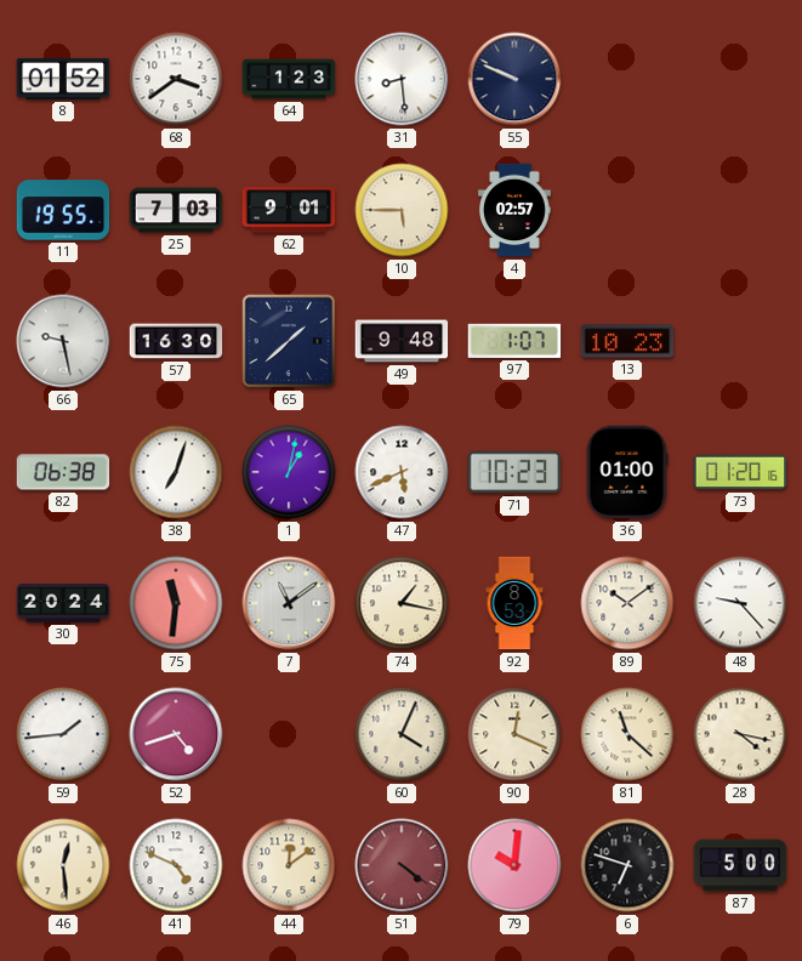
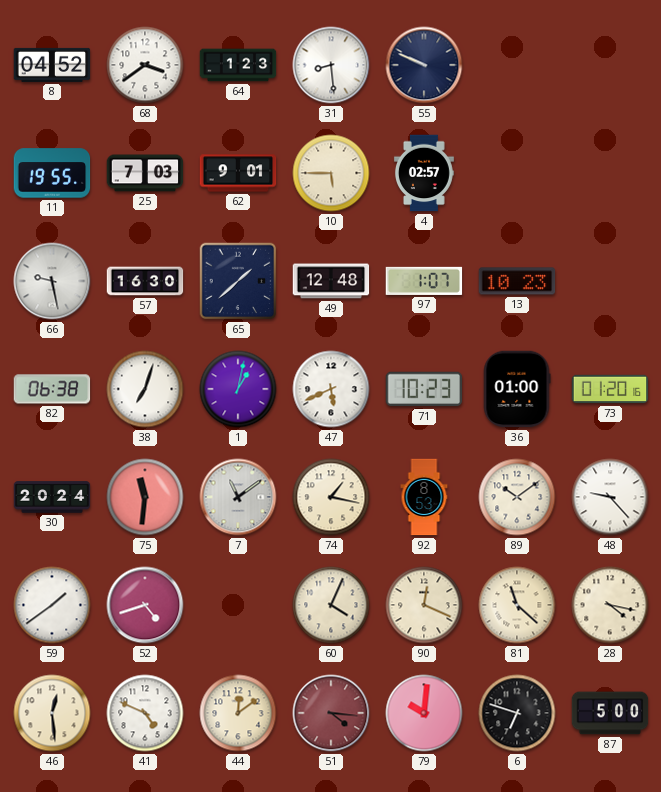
8: 01:52 -> 04:52
49: 9:48 -> 12:48
59: 1:44 -> 1:39
51: 4:21 -> 4:16
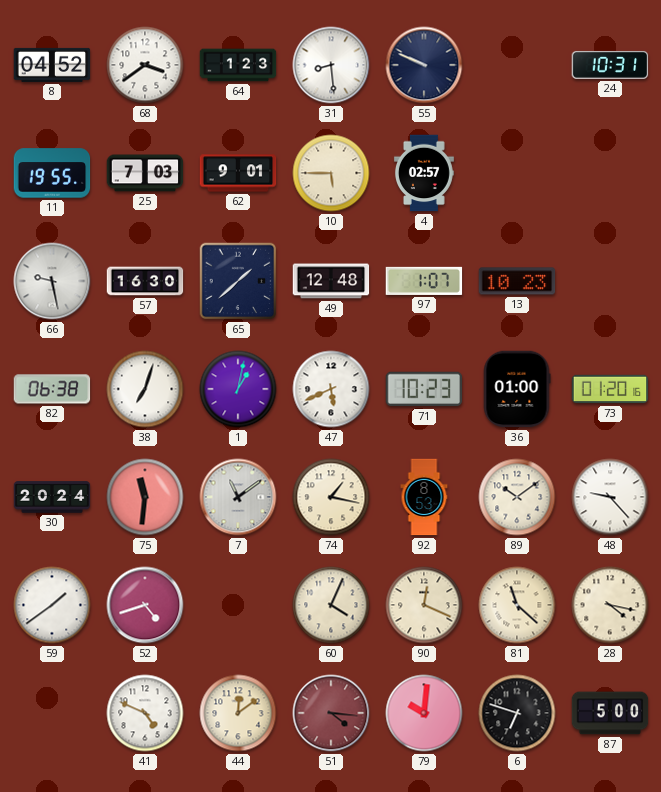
24: none -> 10:31
46: 12:29 -> none
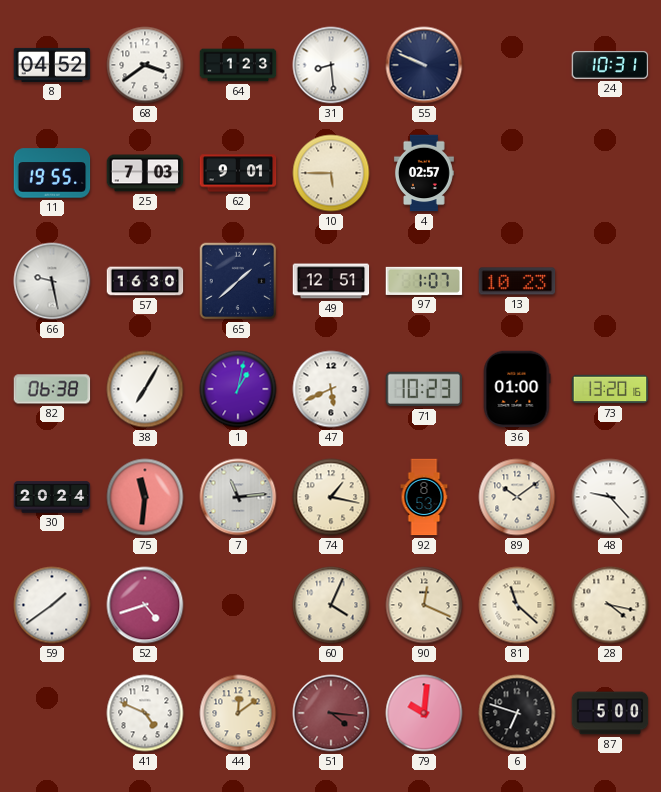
49: 12:48 -> 12:51
38: 7:03 -> 7:05
73: 01:20 -> 13:20
7: 11:09 -> 11:14
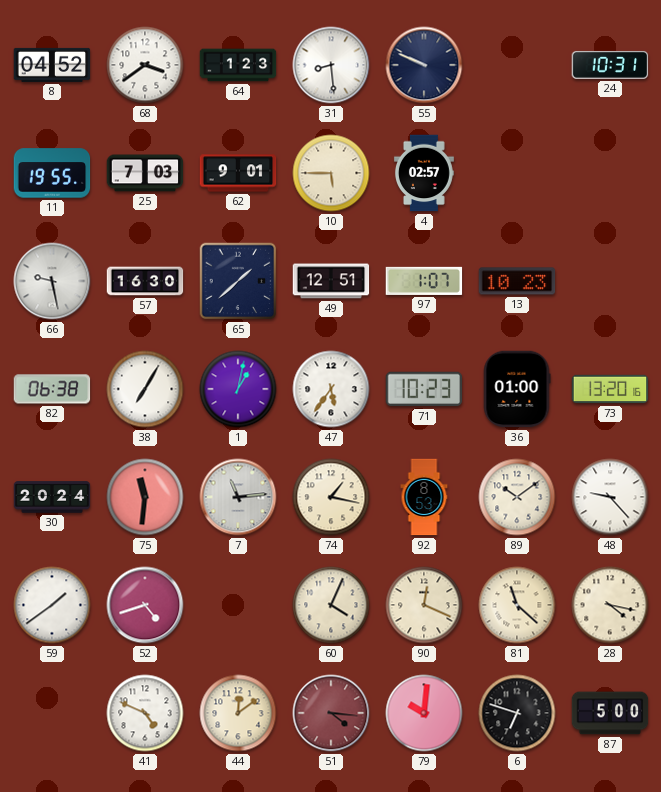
47: 5:41 -> 5:36
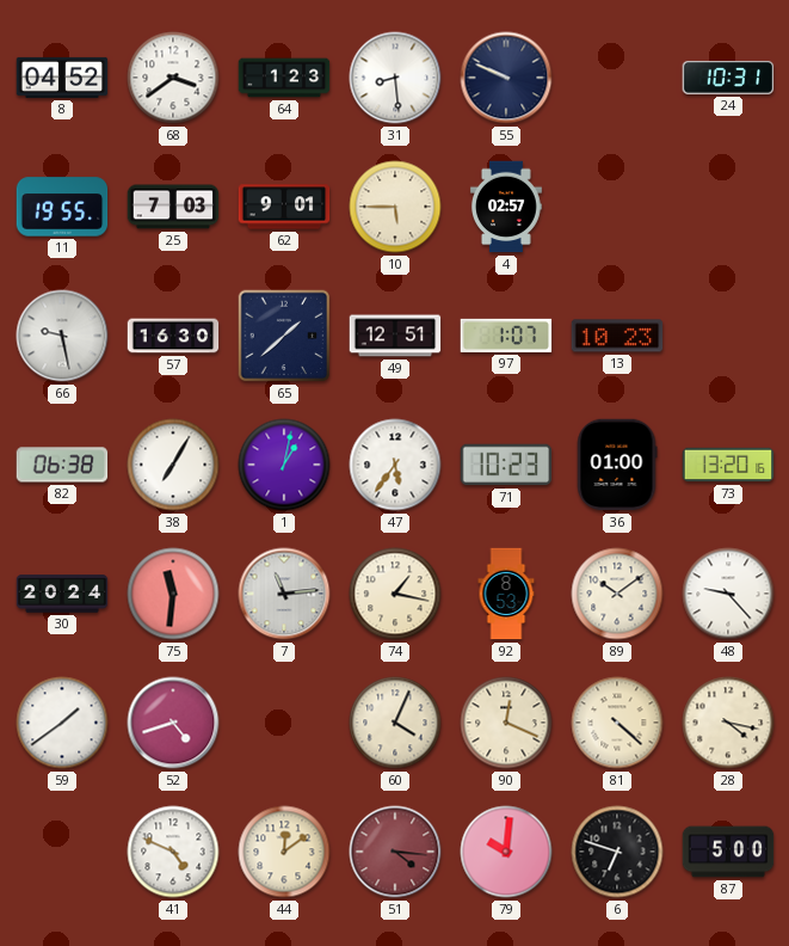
81: 11:22 -> 4:22
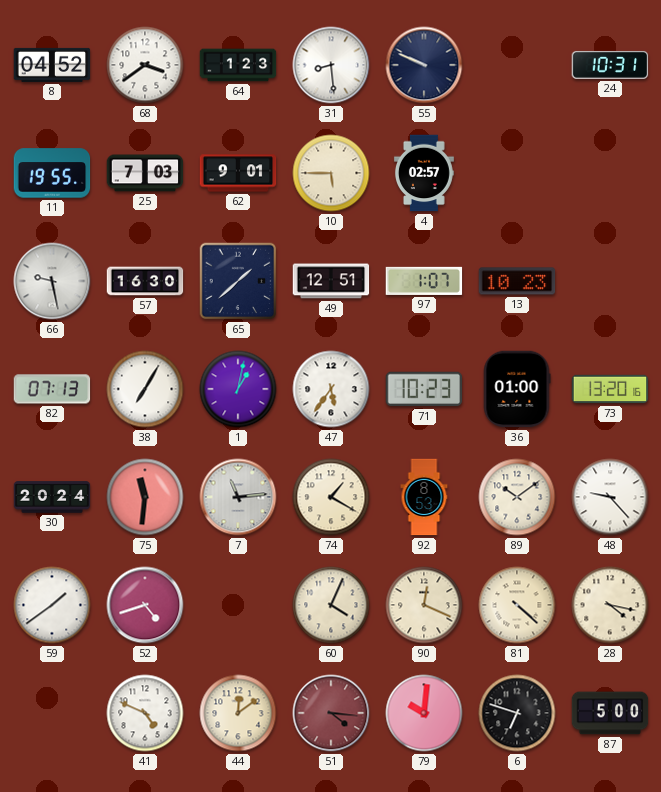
82: 06:38 -> 07:13
74: 1:17 -> 1:20
